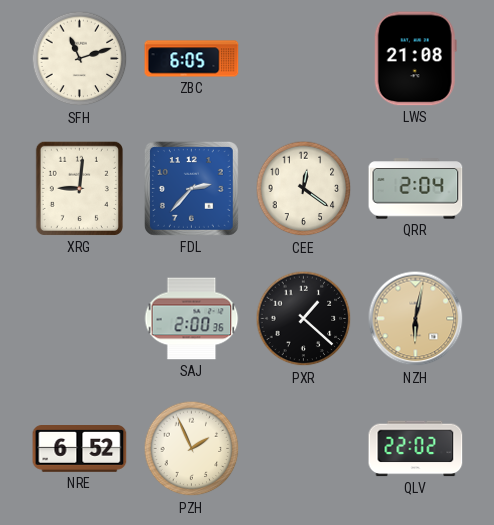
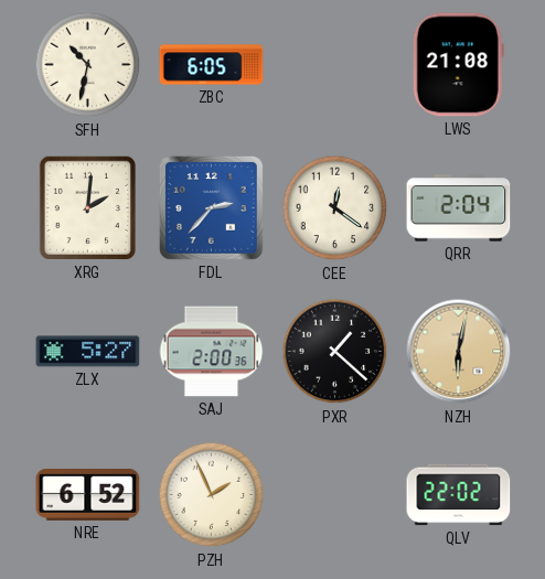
SFH: 11:12 -> 10:32
XRG: 9:01 -> 2:01
ZLX: none -> 5:27
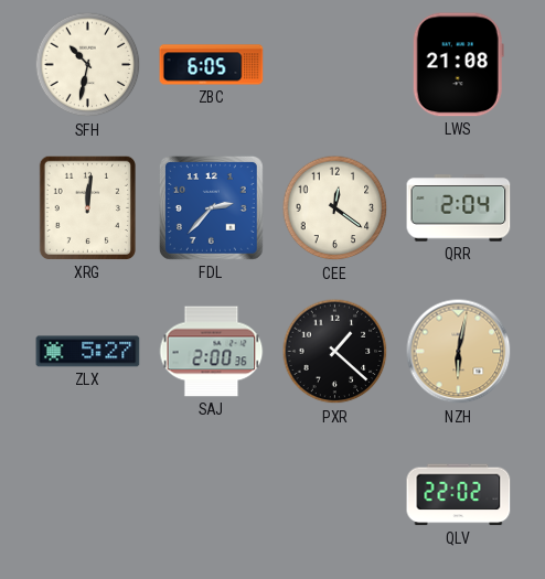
XRG: 2:01 -> 12:01
NRE: 6:52 -> none
PZH: 1:56 -> none
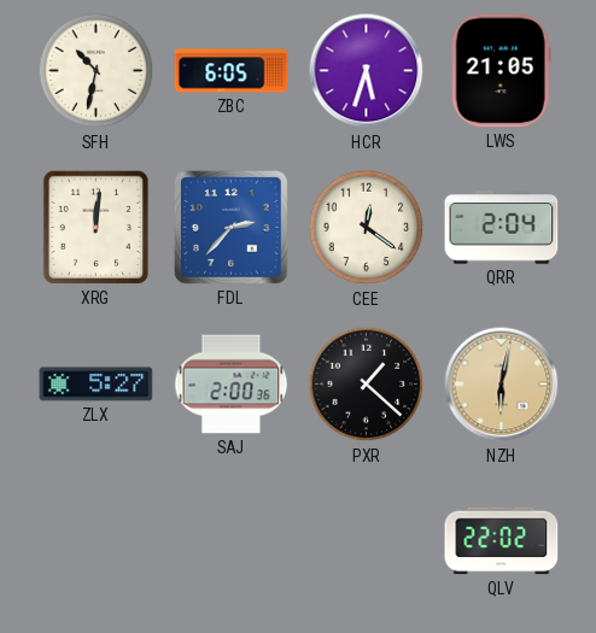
HCR: none -> 5:33
LWS: 21:08 -> 21:05
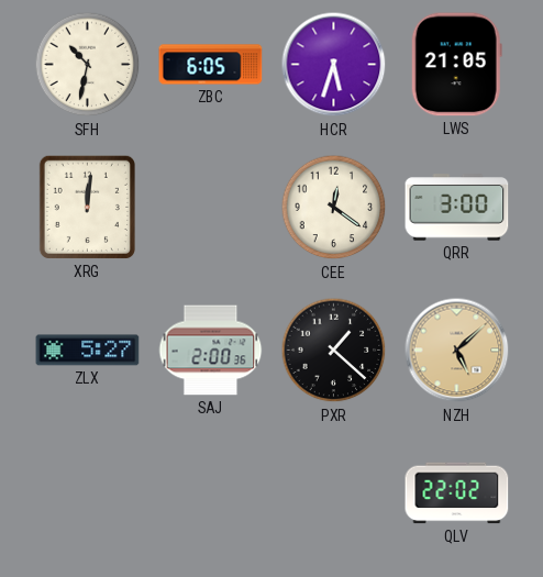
FDL: 2:37 -> none
QRR: 2:04 -> 3:00
NZH: 6:02 -> 5:08
